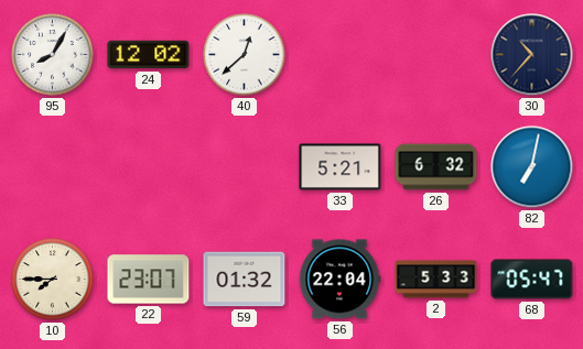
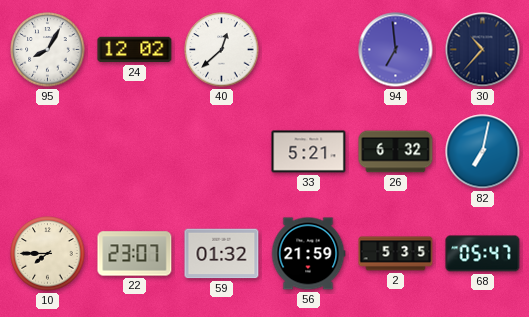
94: none -> 6:59
56: 22:04 -> 21:59
2: 5:33 -> 5:35
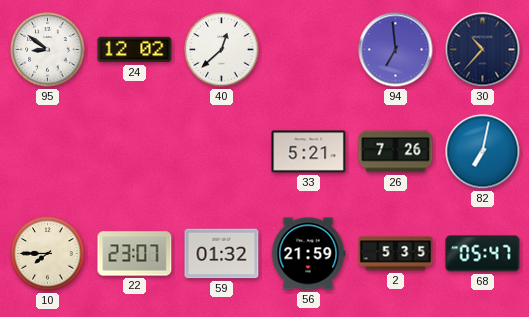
95: 8:05 -> 8:51
26: 6:32 -> 7:26
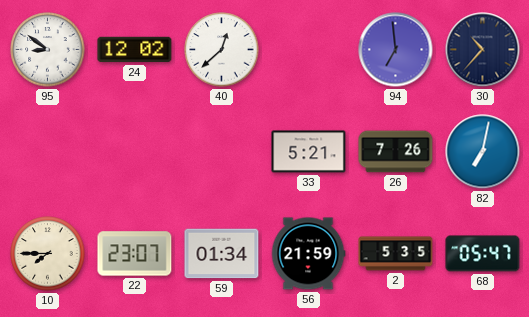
59: 01:32 -> 01:34
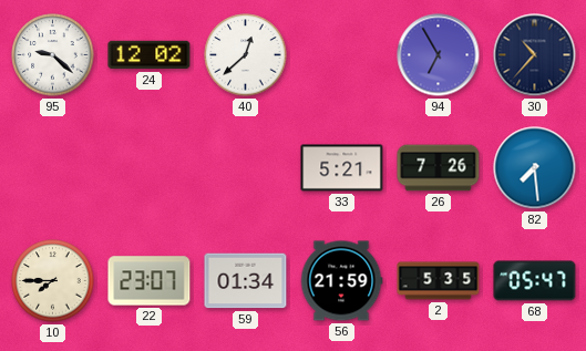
95: 8:51 -> 9:22
94: 6:59 -> 6:55
82: 7:02 -> 7:29
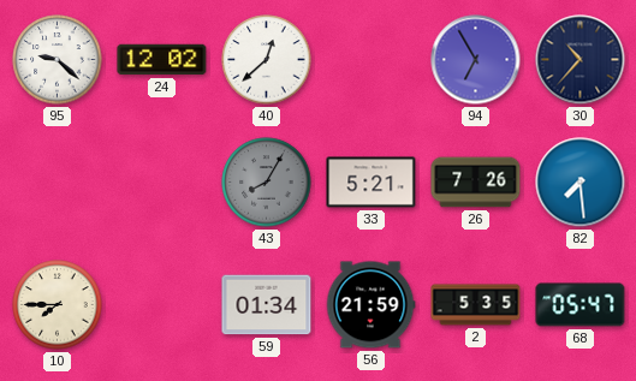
43: none -> 8:05
22: 23:07 -> none
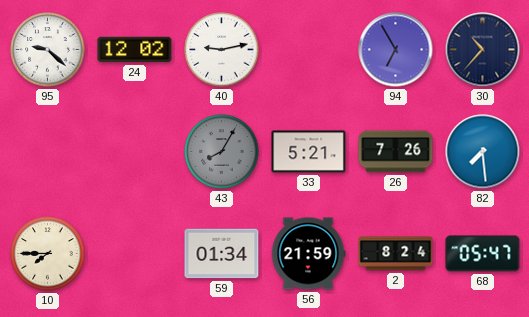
40: 12:38 -> 9:13
2: 5:35 -> 8:24
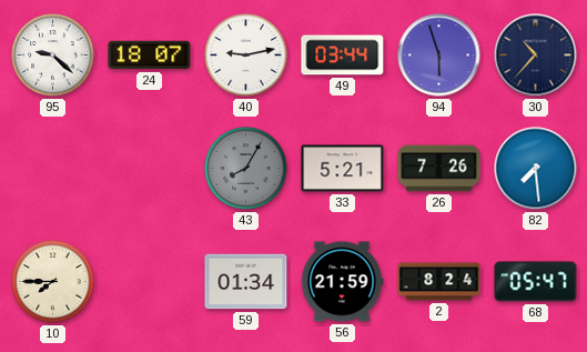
24: 12:02 -> 18:07
49: none -> 03:44
94: 6:55 -> 5:57
